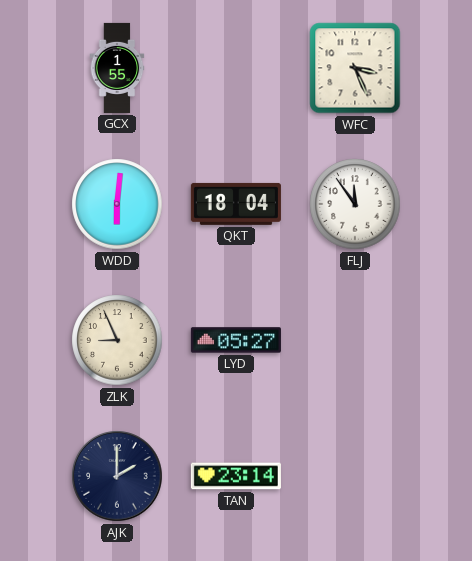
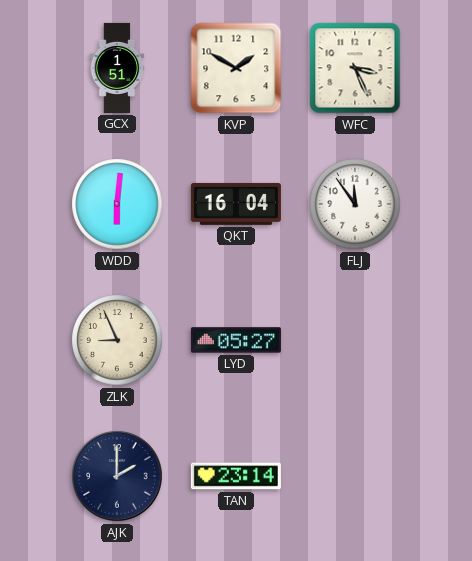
GCX: 1:55 -> 1:51
KVP: none -> 1:50
QKT: 18:04 -> 16:04
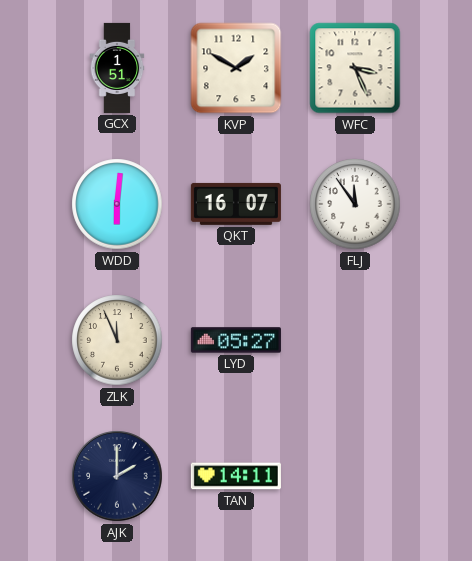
QKT: 16:04 -> 16:07
ZLK: 8:56 -> 11:56
TAN: 23:14 -> 14:11
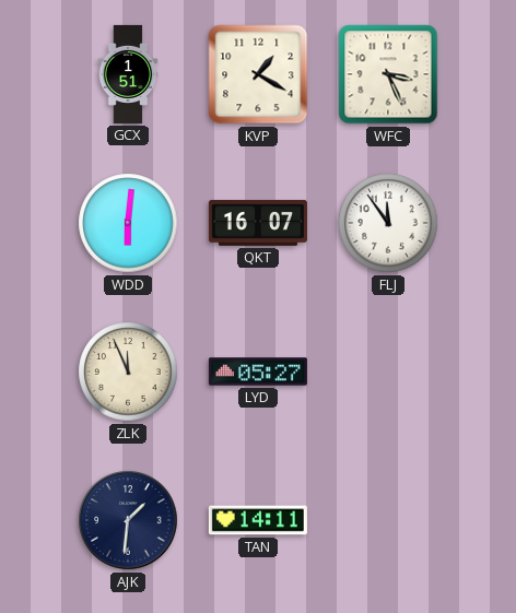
KVP: 1:50 -> 1:20
AJK: 2:00 -> 1:31
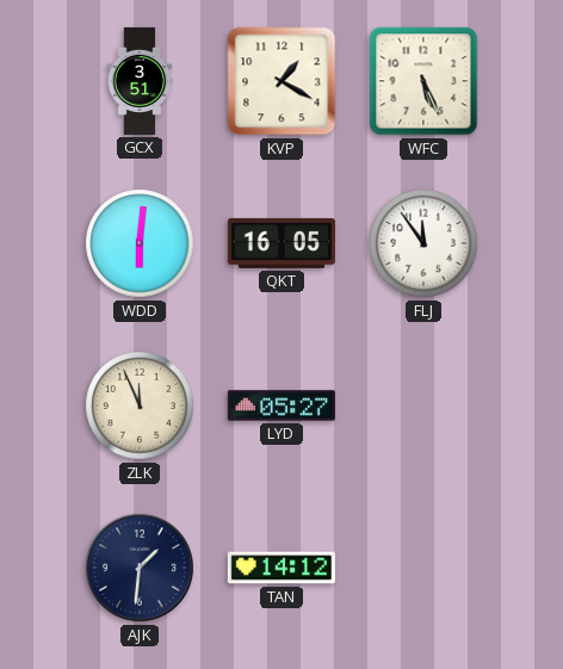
GCX: 1:51 -> 3:51
WFC: 3:26 -> 5:26
QKT: 16:07 -> 16:05
TAN: 14:11 -> 14:12
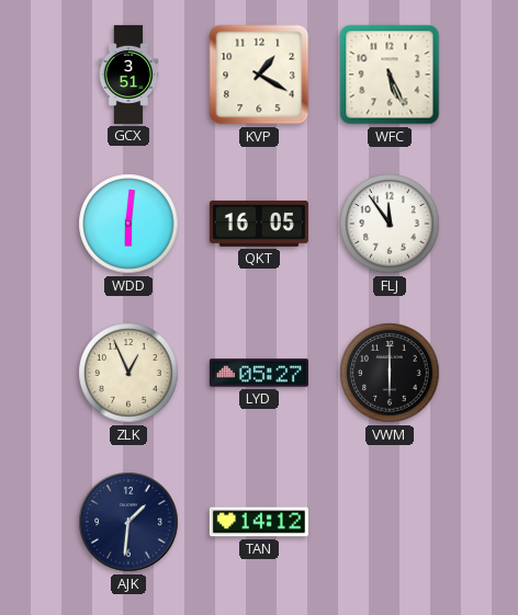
ZLK: 11:56 -> 12:56
VWM: none -> 6:00
